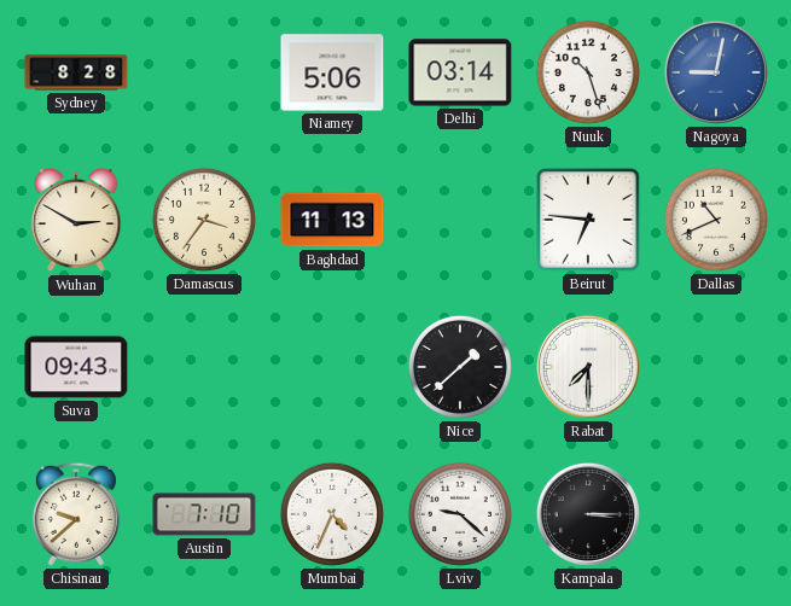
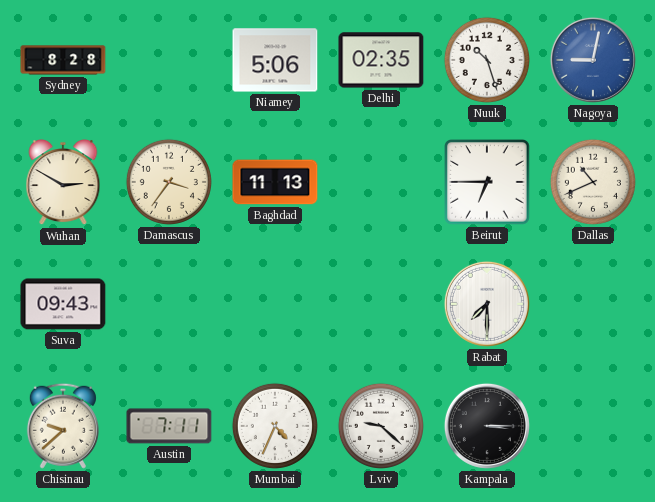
Delhi: 03:14 -> 02:35
Beirut: 6:46 -> 6:45
Nice: 1:38 -> none
Austin: 7:10 -> 7:11
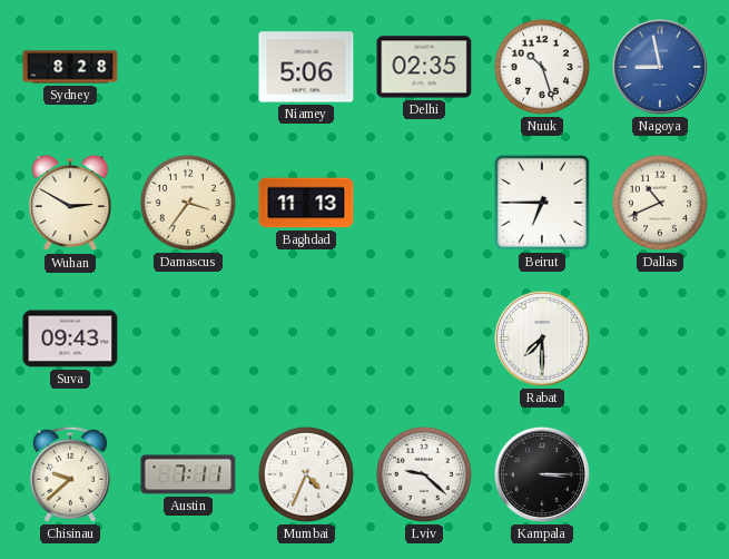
Nagoya: 9:02 -> 8:58
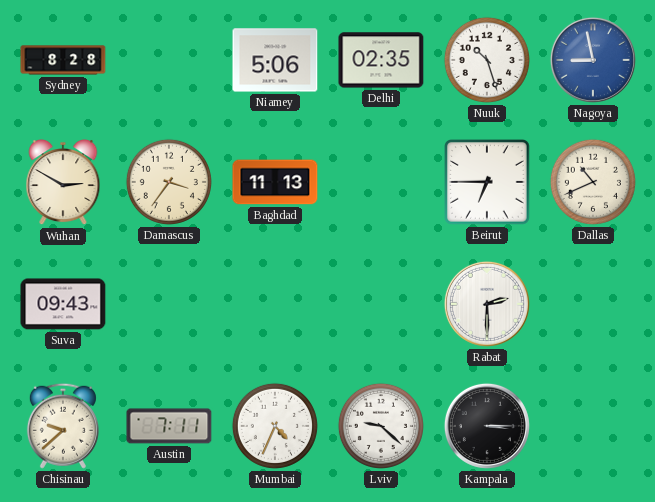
Rabat: 7:30 -> 2:30
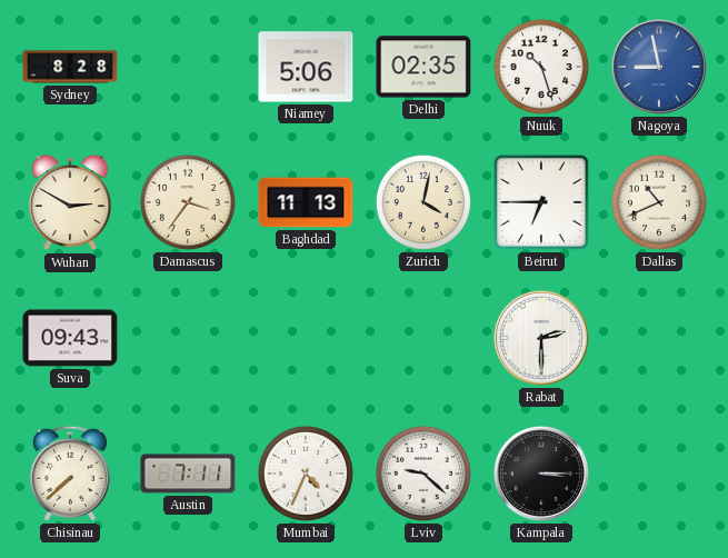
Zurich: none -> 4:02
Chisinau: 9:38 -> 7:38
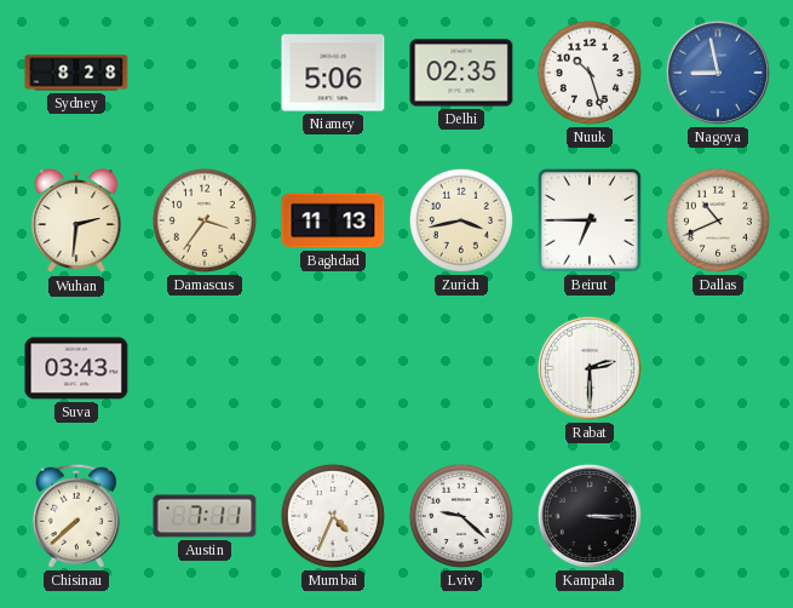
Wuhan: 2:50 -> 2:31
Zurich: 4:02 -> 3:43
Suva: 09:43 -> 03:43
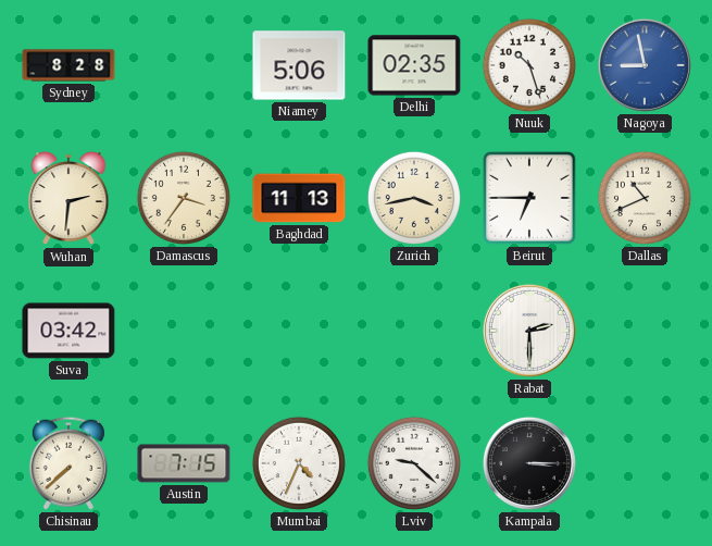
Suva: 03:43 -> 03:42
Austin: 7:11 -> 7:15
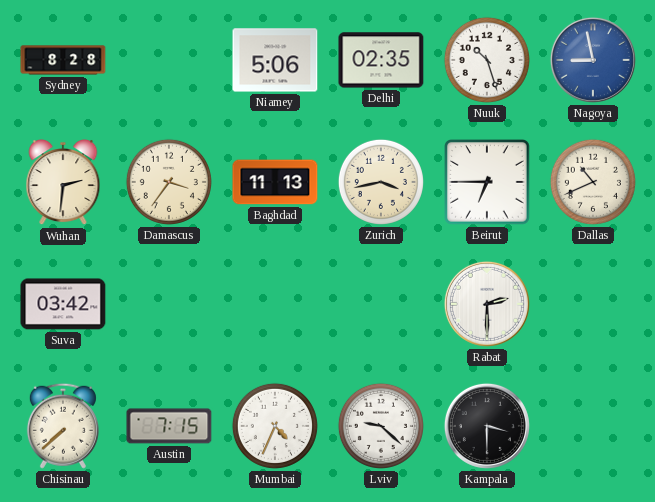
Kampala: 3:15 -> 3:30
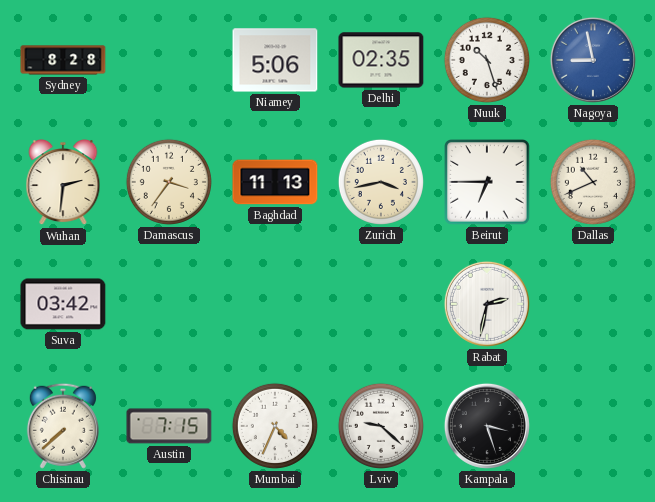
Rabat: 2:30 -> 2:32
Kampala: 3:30 -> 3:27
